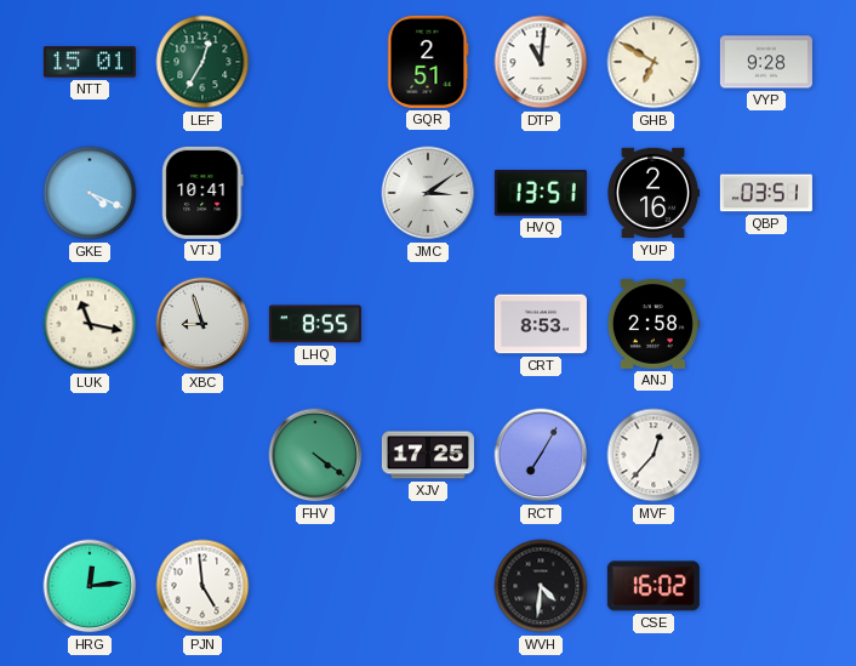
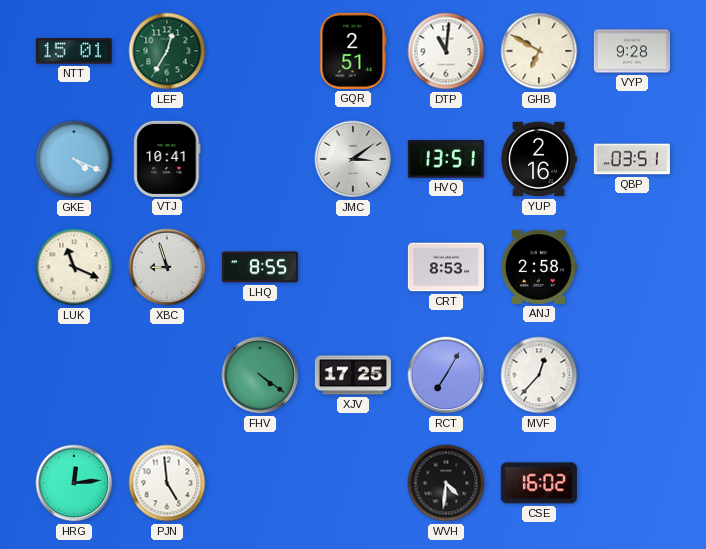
LUK: 11:17 -> 11:19
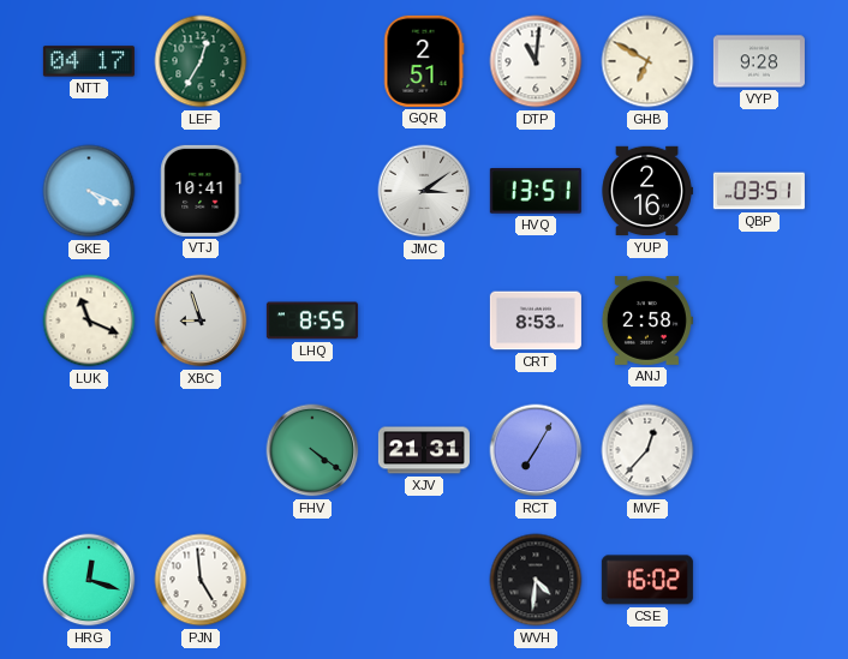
NTT: 15:01 -> 04:17
XJV: 17:25 -> 21:31
HRG: 12:14 -> 12:18
